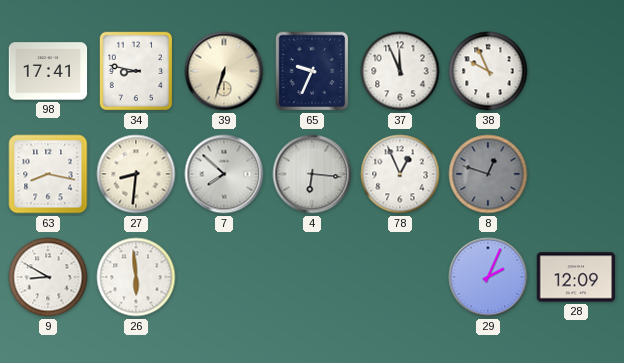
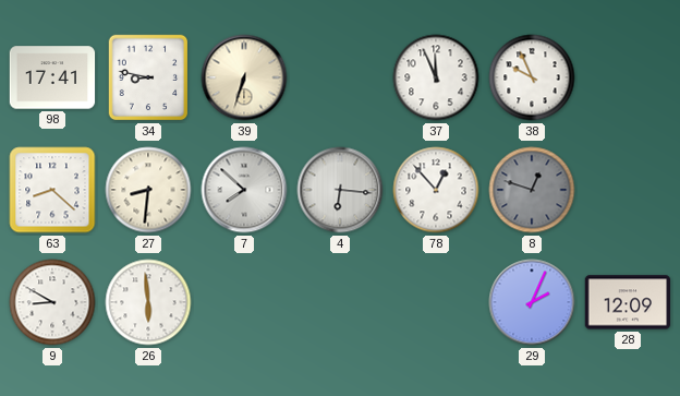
65: 9:34 -> none
63: 8:17 -> 8:22
78: 12:56 -> 12:53
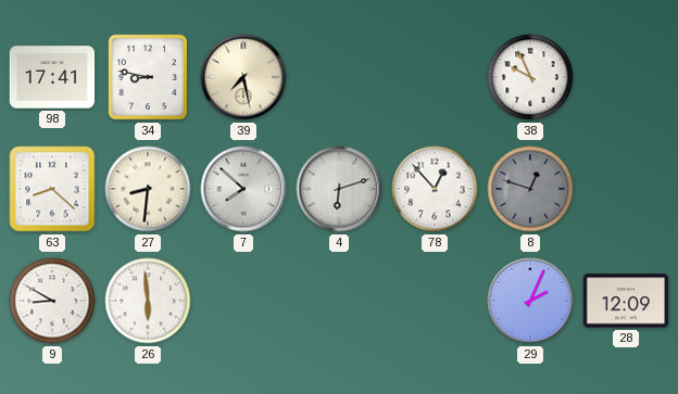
39: 6:33 -> 7:28
37: 11:56 -> none
4: 6:16 -> 6:12
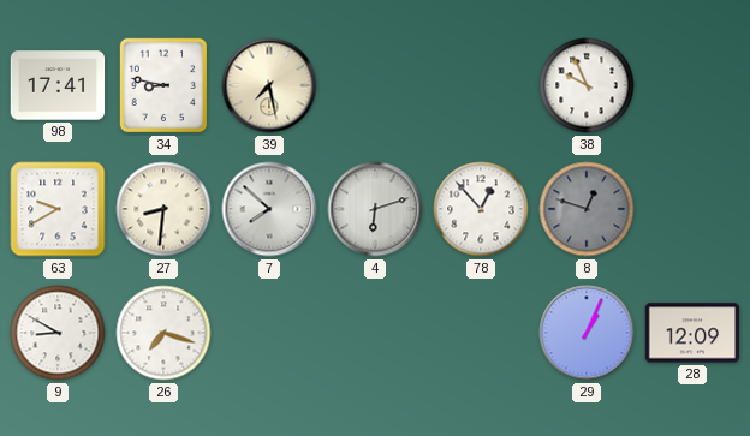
63: 8:22 -> 9:40
26: 5:59 -> 7:18
29: 2:04 -> 1:04
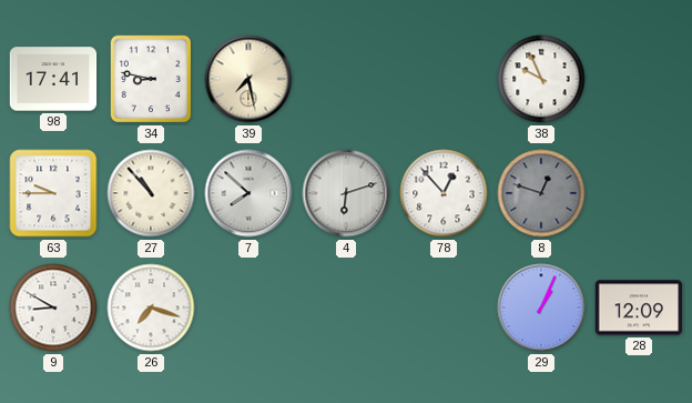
63: 9:40 -> 9:45
27: 8:31 -> 10:53
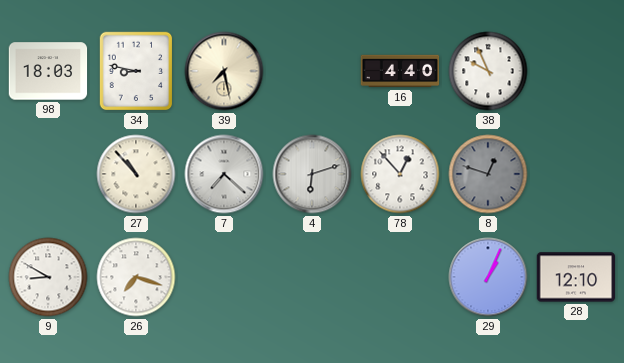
98: 17:41 -> 18:03
16: none -> 4:40
63: 9:45 -> none
7: 7:52 -> 7:22
28: 12:09 -> 12:10
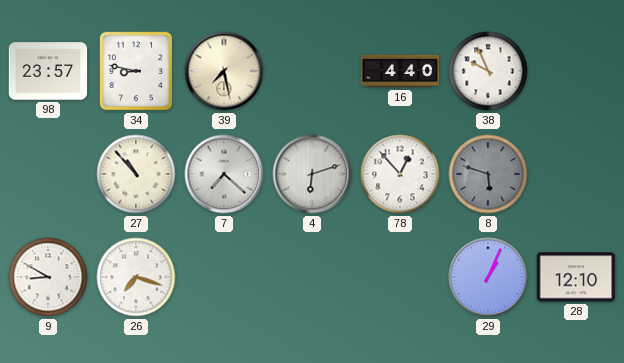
98: 18:03 -> 23:57
8: 12:48 -> 5:48
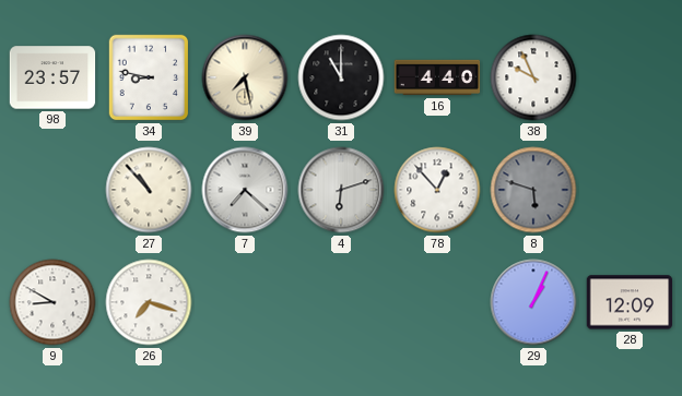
31: none -> 11:00
28: 12:10 -> 12:09
